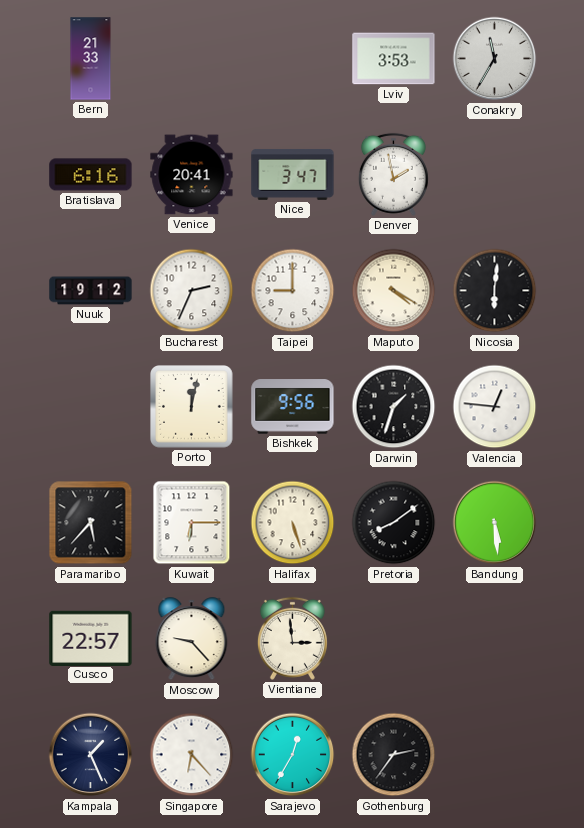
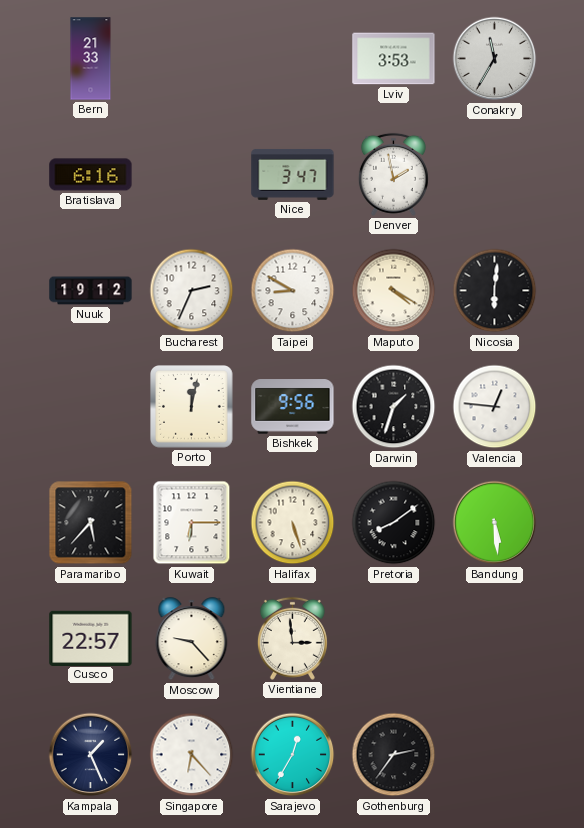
Venice: 20:41 -> none
Taipei: 9:00 -> 8:50
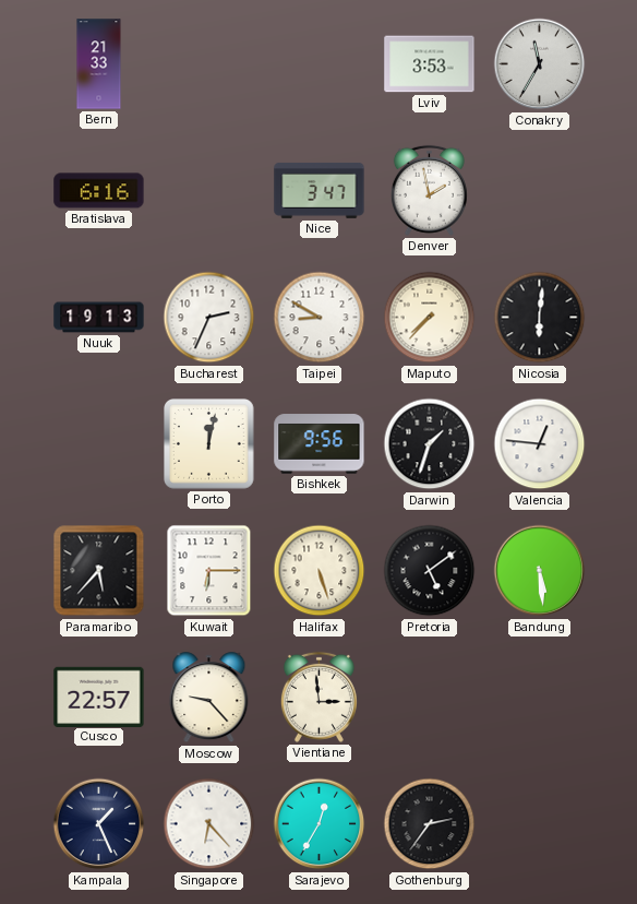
Nuuk: 19:12 -> 19:13
Maputo: 4:20 -> 7:37
Pretoria: 8:09 -> 5:09
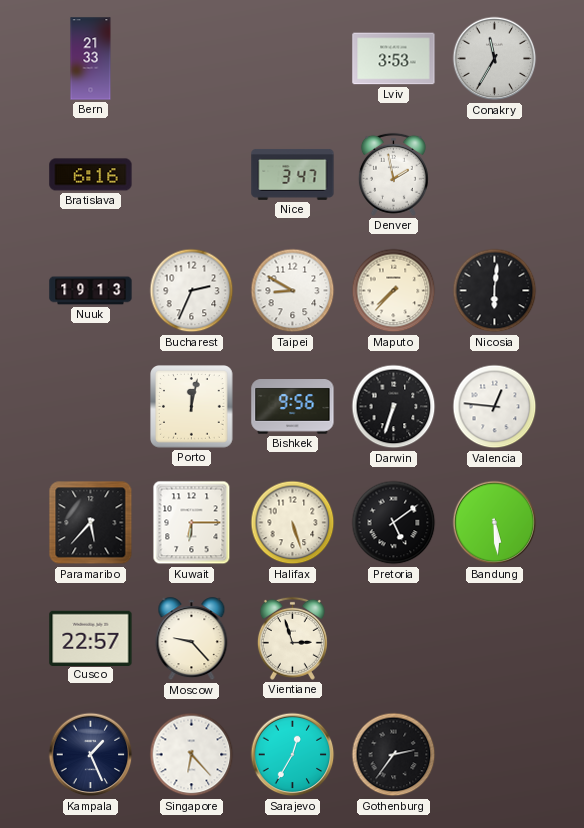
Darwin: 1:33 -> 6:33
Vientiane: 2:59 -> 2:57
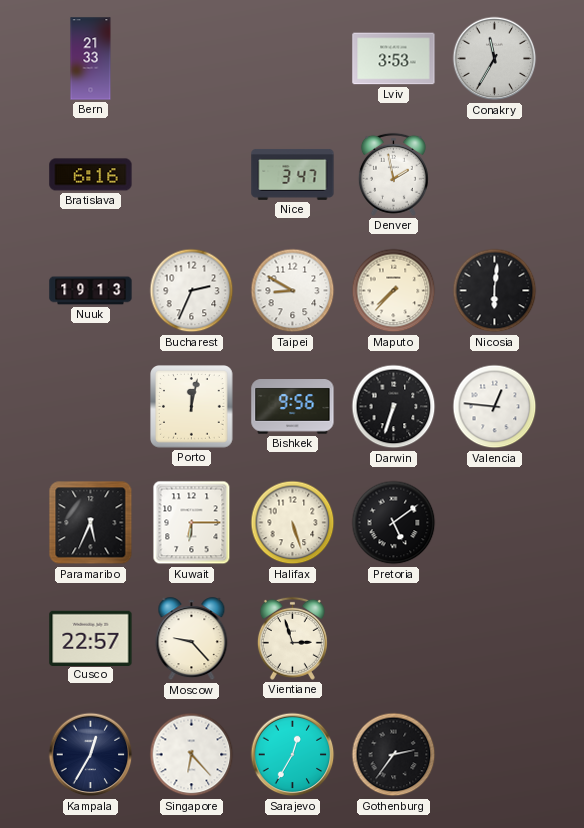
Paramaribo: 5:37 -> 5:34
Bandung: 5:29 -> none
Kampala: 1:26 -> 12:35
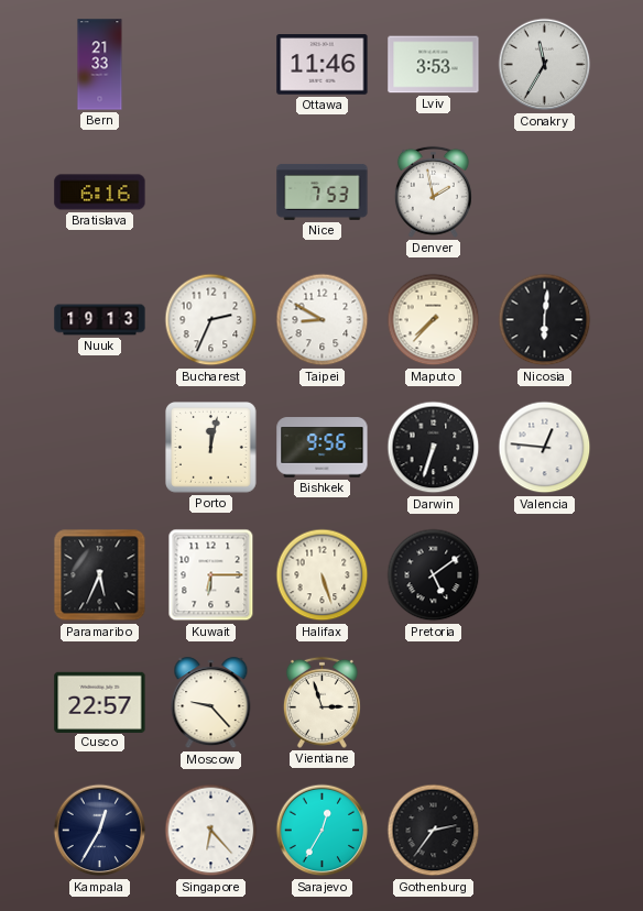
Ottawa: none -> 11:46
Nice: 3:47 -> 7:53
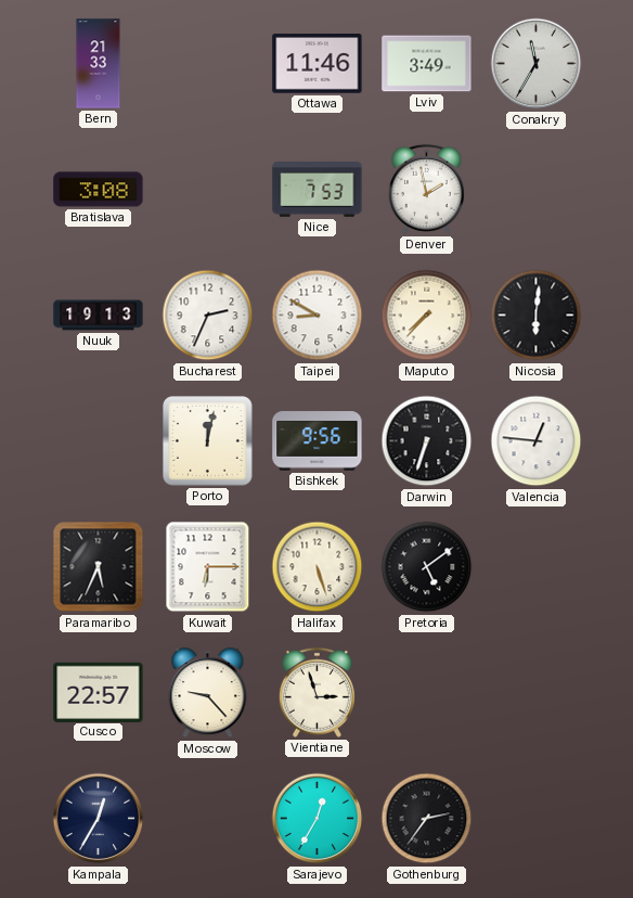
Lviv: 3:53 -> 3:49
Bratislava: 6:16 -> 3:08
Singapore: 6:23 -> none
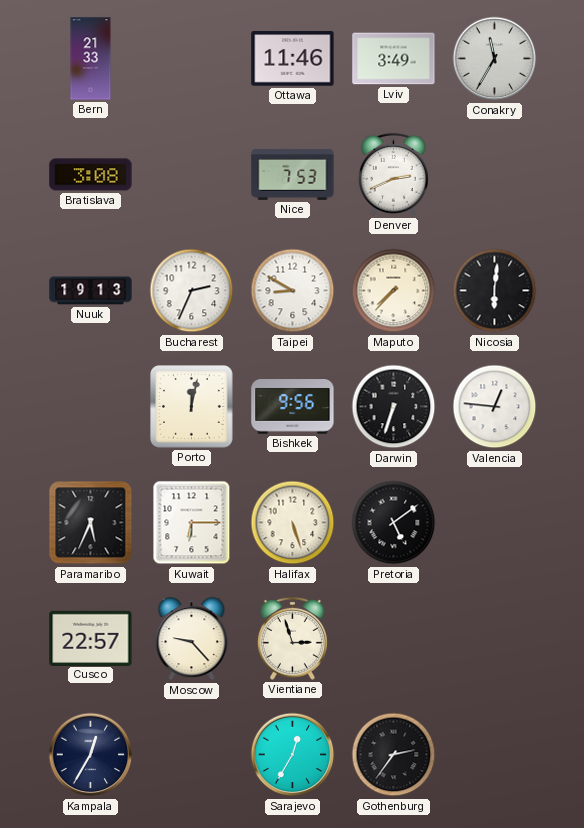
Denver: 1:58 -> 2:41
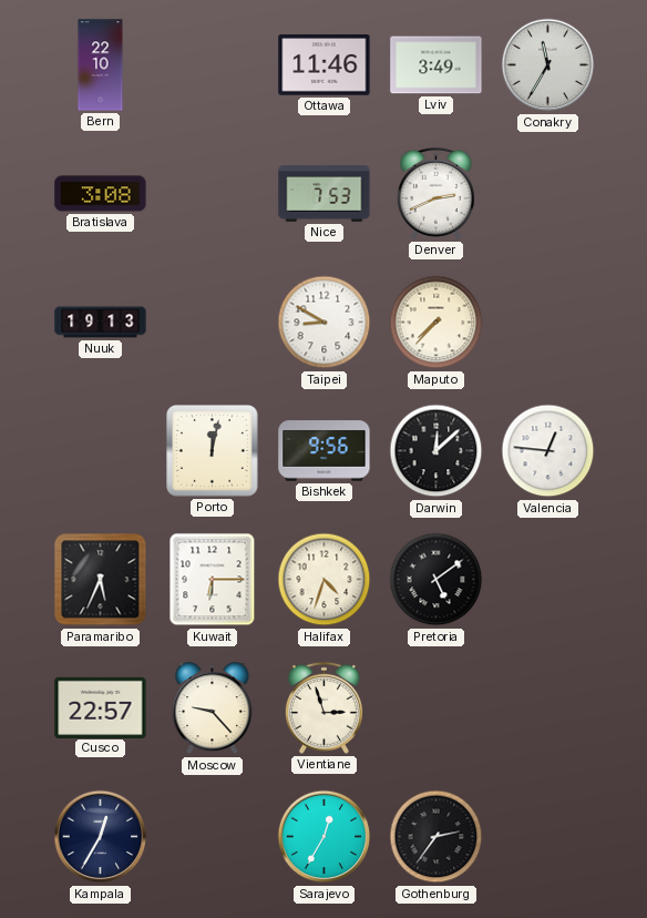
Bern: 21:33 -> 22:10
Bucharest: 2:34 -> none
Nicosia: 6:01 -> none
Darwin: 6:33 -> 12:08
Halifax: 5:27 -> 4:33
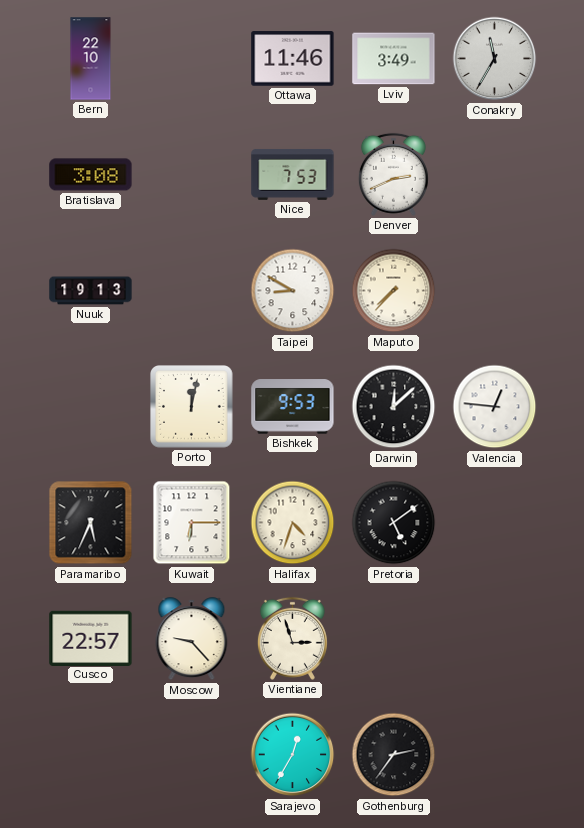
Bishkek: 9:56 -> 9:53
Kampala: 12:35 -> none
